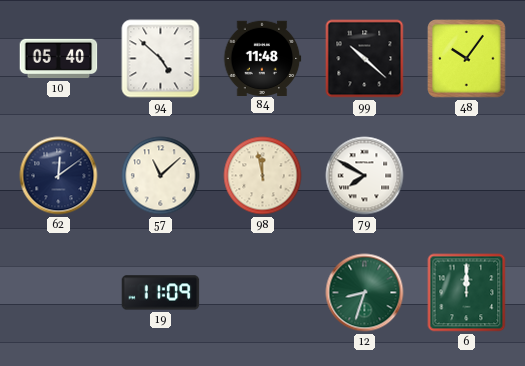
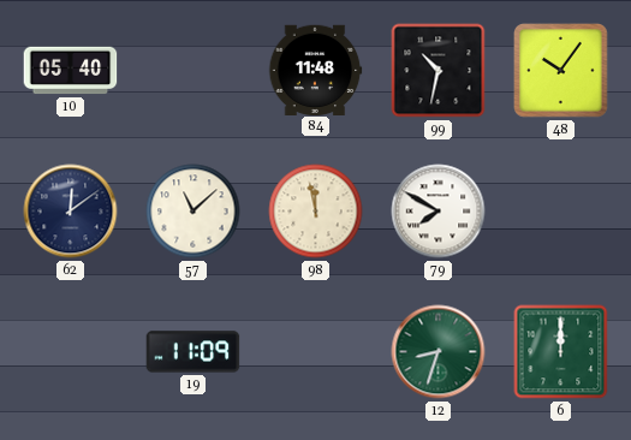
94: 4:52 -> none
99: 10:22 -> 10:32
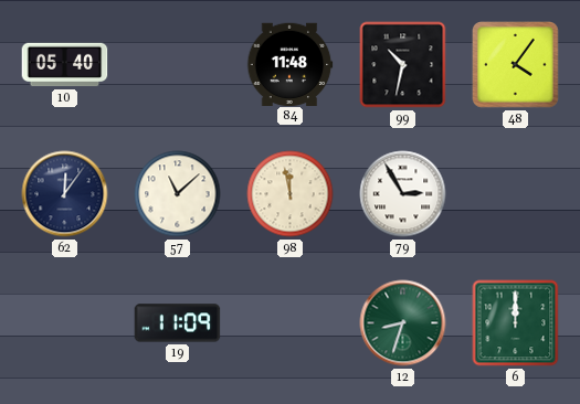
48: 10:06 -> 4:06
62: 12:09 -> 12:06
79: 7:50 -> 2:55
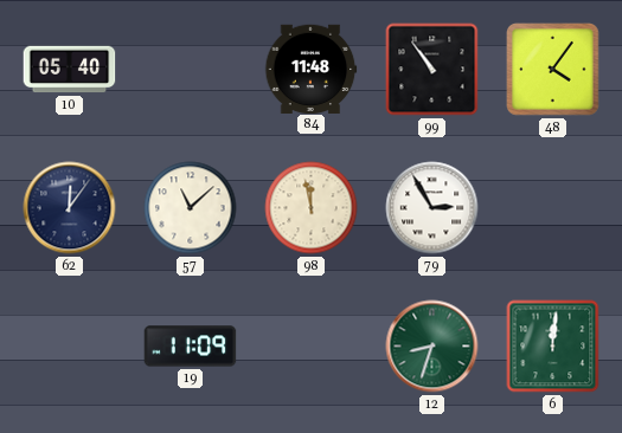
99: 10:32 -> 10:54
6: 12:00 -> 12:01
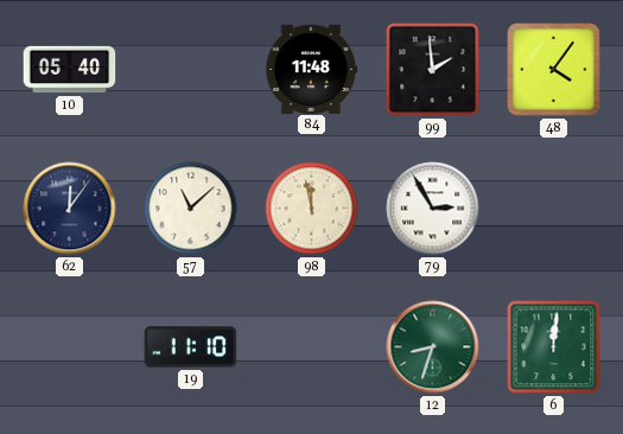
99: 10:54 -> 1:59
19: 11:09 -> 11:10
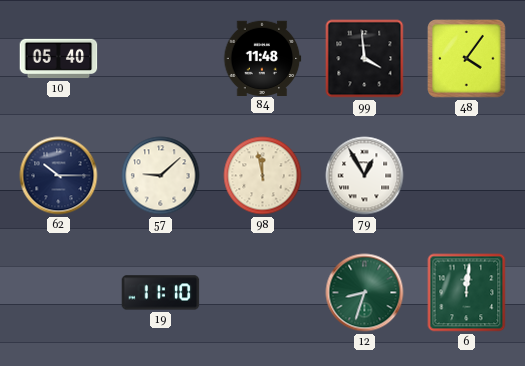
99: 1:59 -> 3:59
62: 12:06 -> 10:15
57: 11:08 -> 9:08
79: 2:55 -> 12:55
